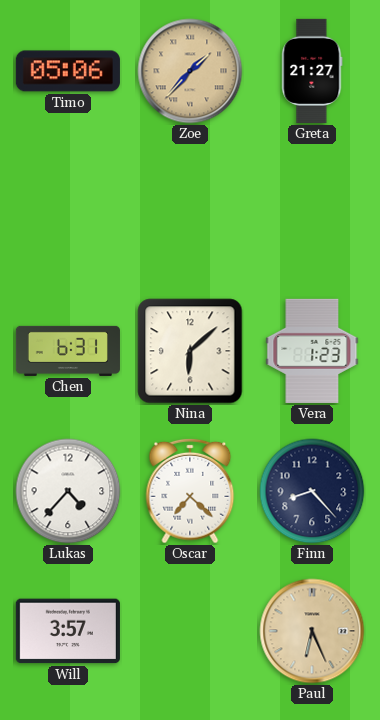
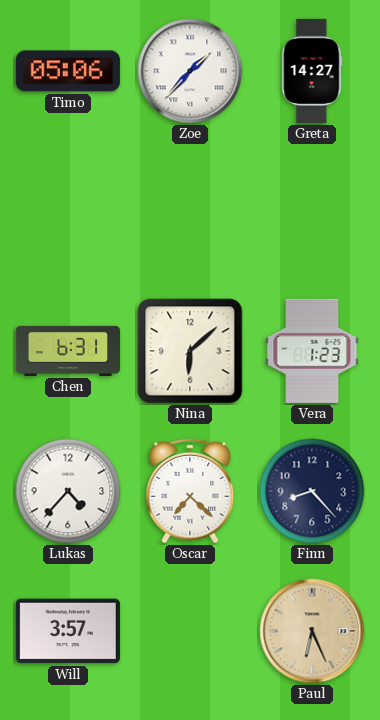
Zoe dial: champagne -> white
Greta: 21:27 -> 14:27
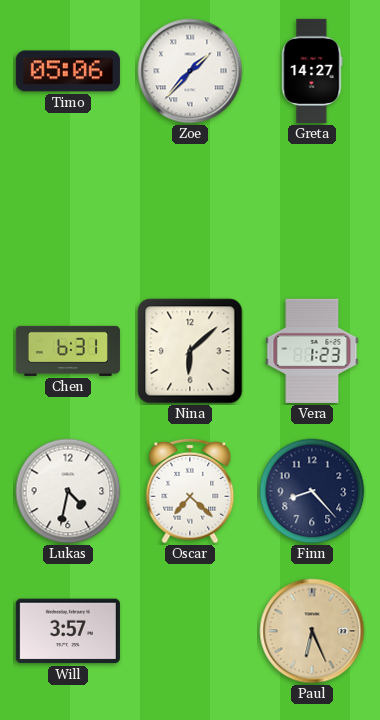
Lukas: 4:37 -> 4:32
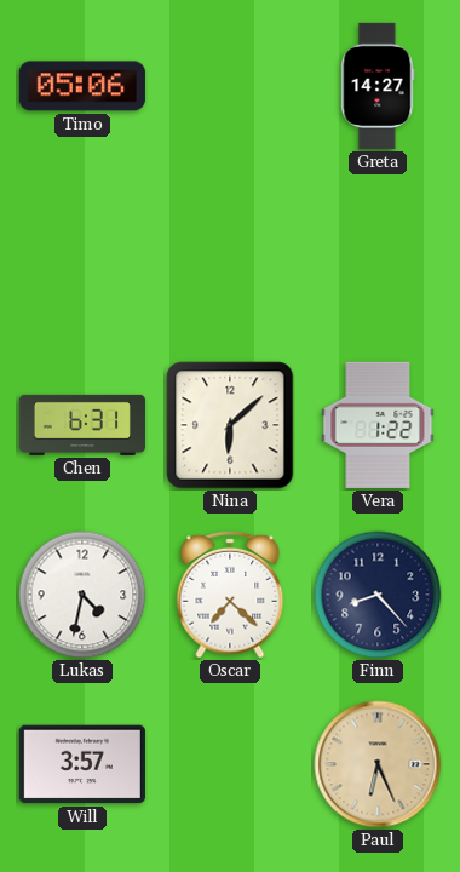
Zoe: 1:37 -> none
Vera: 1:23 -> 1:22
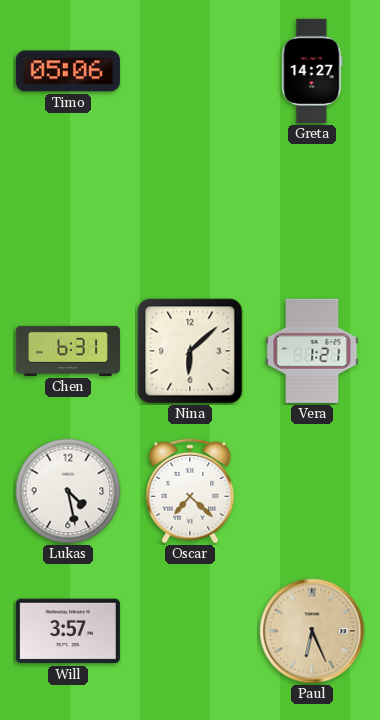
Vera: 1:22 -> 1:21
Lukas: 4:32 -> 4:28
Finn: 8:23 -> none
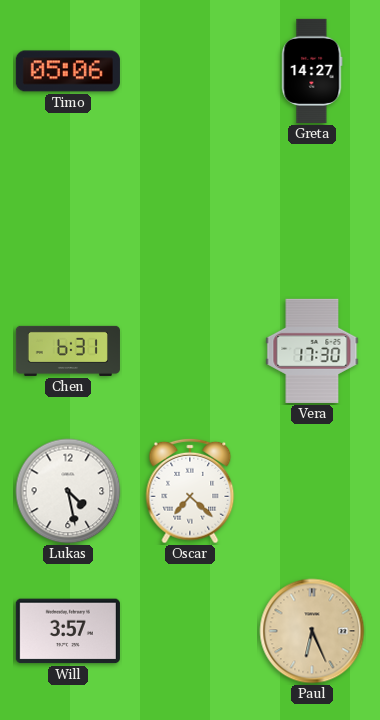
Nina: 6:08 -> none
Vera: 1:21 -> 17:30
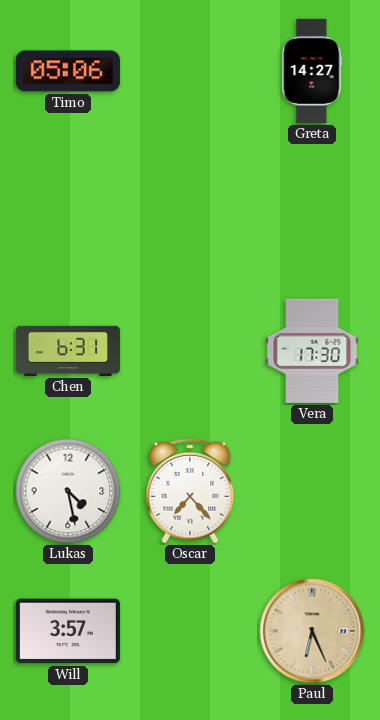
Oscar: 7:22 -> 7:23
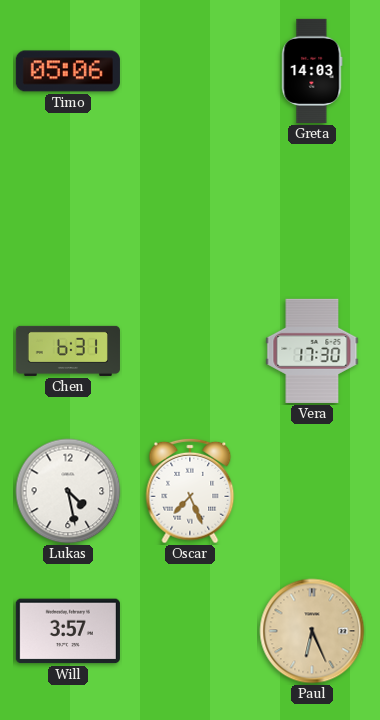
Greta: 14:27 -> 14:03
Oscar: 7:23 -> 7:26
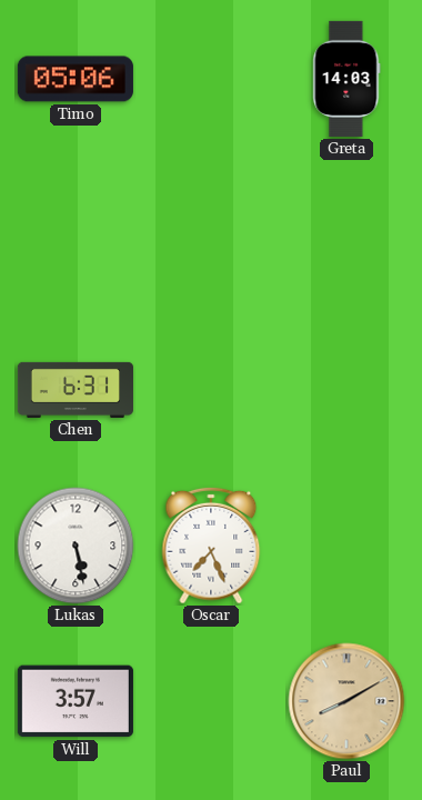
Vera: 17:30 -> none
Lukas: 4:28 -> 5:28
Paul: 6:26 -> 8:10
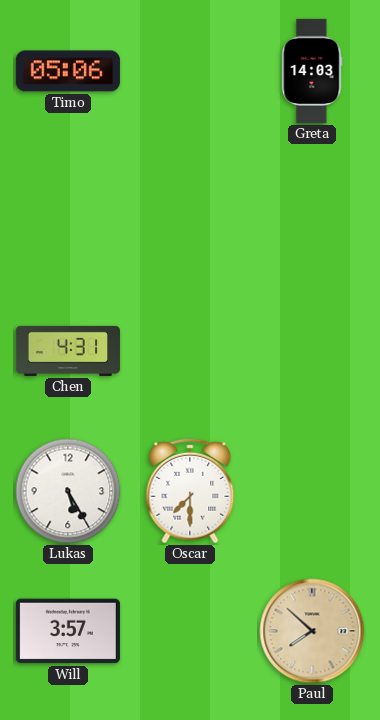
Chen: 6:31 -> 4:31
Lukas: 5:28 -> 5:25
Oscar: 7:26 -> 7:30
Paul: 8:10 -> 7:52
